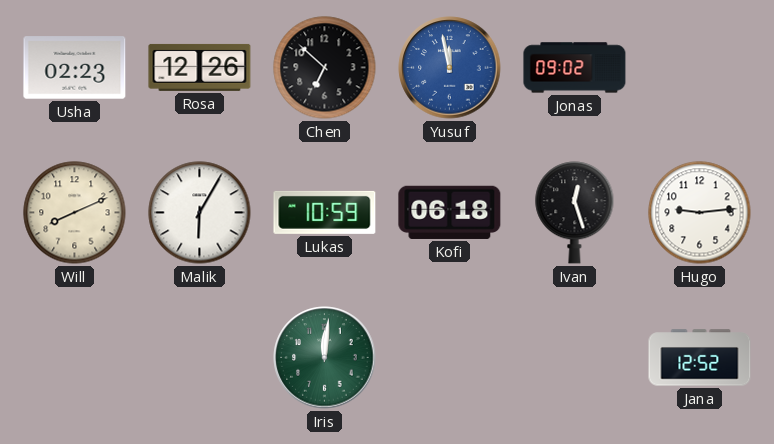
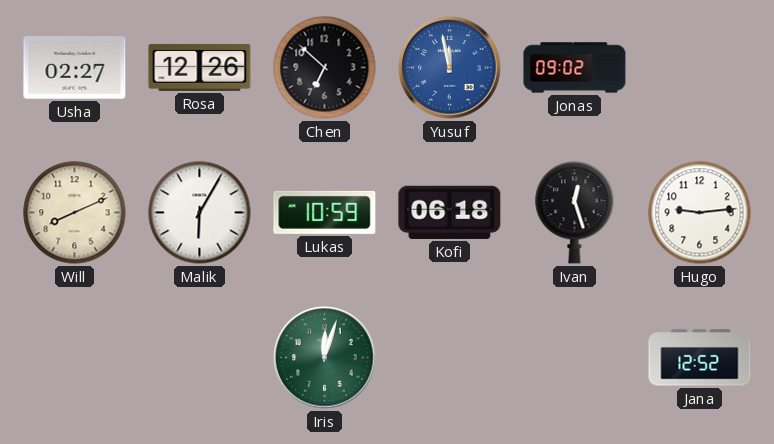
Usha: 02:23 -> 02:27
Iris: 12:01 -> 12:03
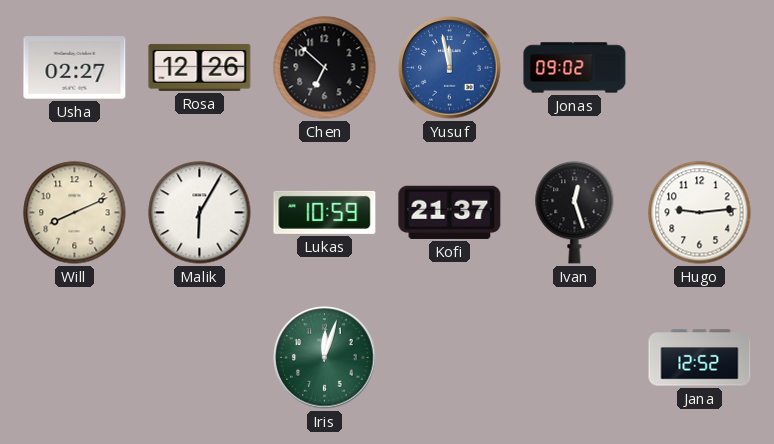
Kofi: 06:18 -> 21:37
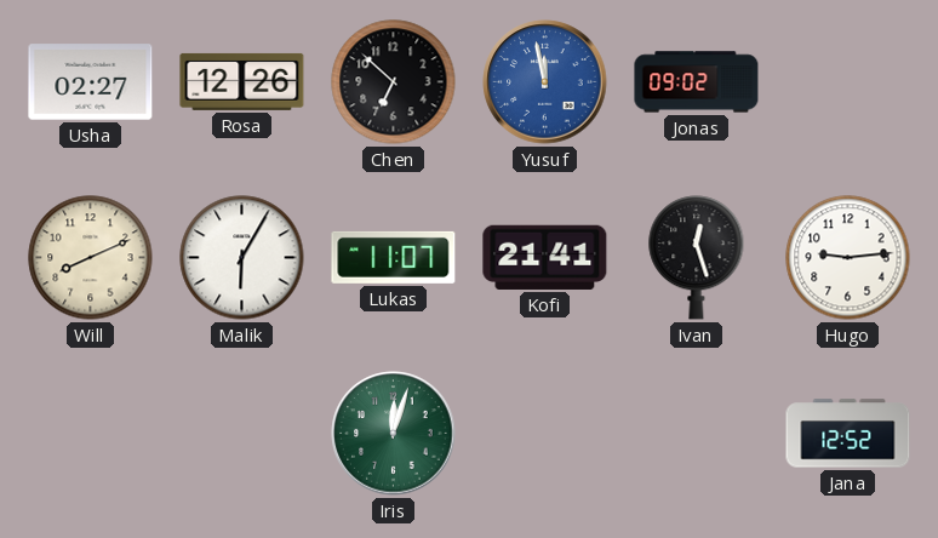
Lukas: 10:59 -> 11:07
Kofi: 21:37 -> 21:41
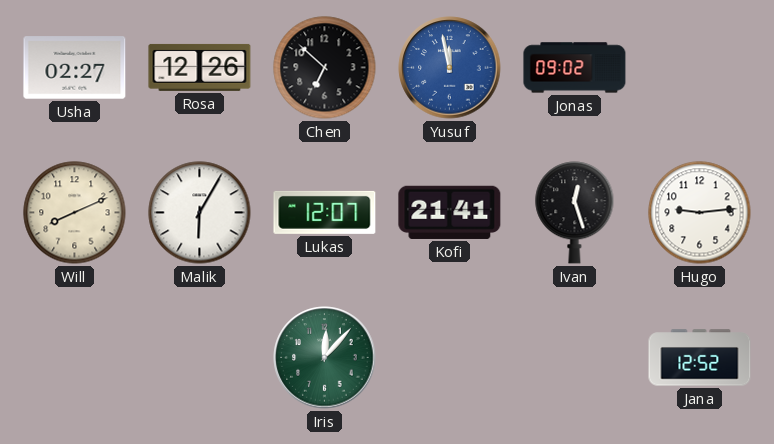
Lukas: 11:07 -> 12:07
Iris: 12:03 -> 12:07
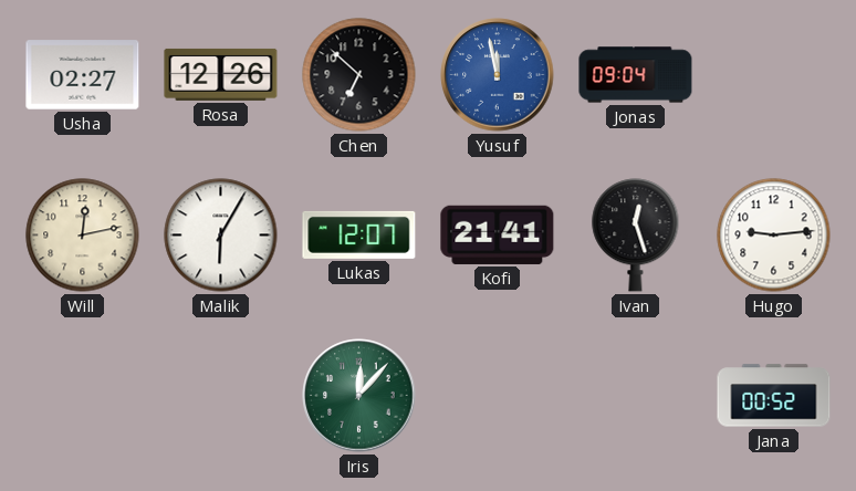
Jonas: 09:02 -> 09:04
Will: 8:11 -> 12:13
Jana: 12:52 -> 00:52
